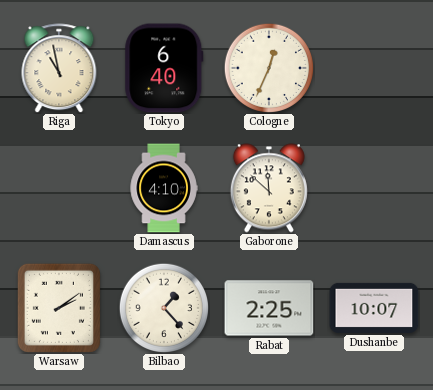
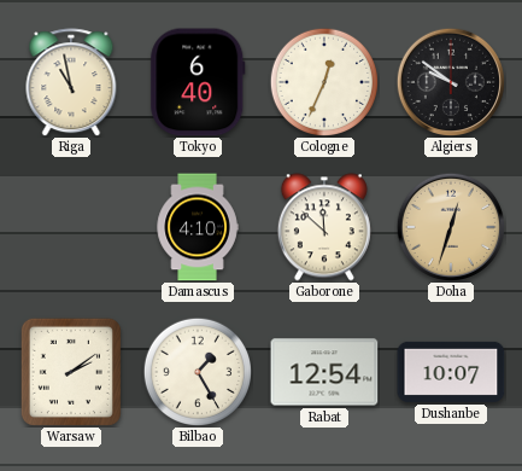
Algiers: none -> 9:51
Doha: none -> 12:33
Bilbao: 1:23 -> 1:25
Rabat: 2:25 -> 12:54
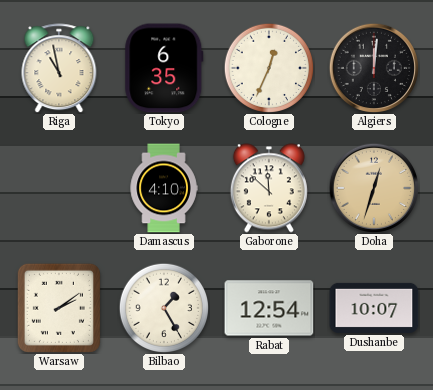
Tokyo: 6:40 -> 6:35
Algiers: 9:51 -> 12:01
